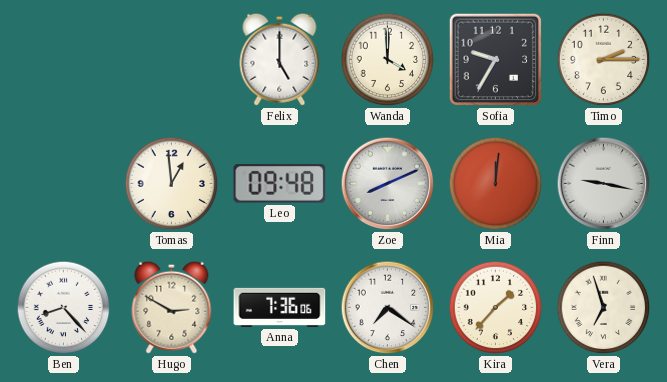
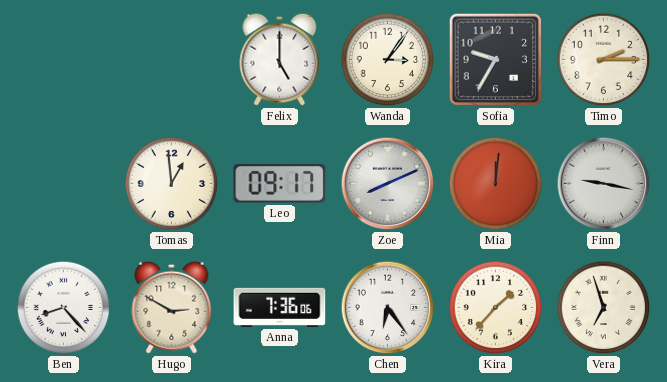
Wanda: 4:00 -> 3:06
Leo: 09:48 -> 09:17
Chen: 7:21 -> 6:24
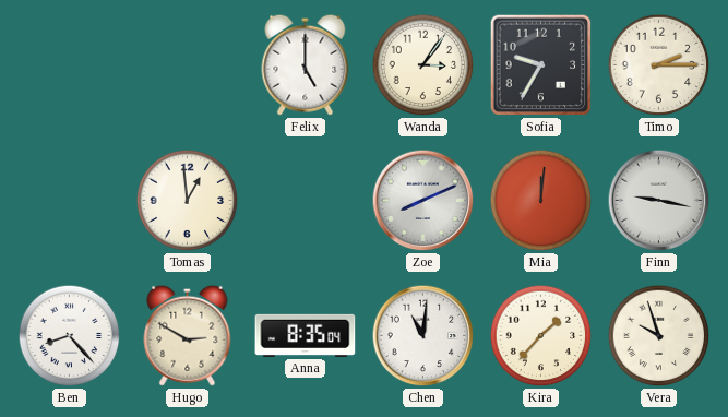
Leo: 09:17 -> none
Anna: 7:36 -> 8:35
Chen: 6:24 -> 11:01
Vera: 6:57 -> 9:57
